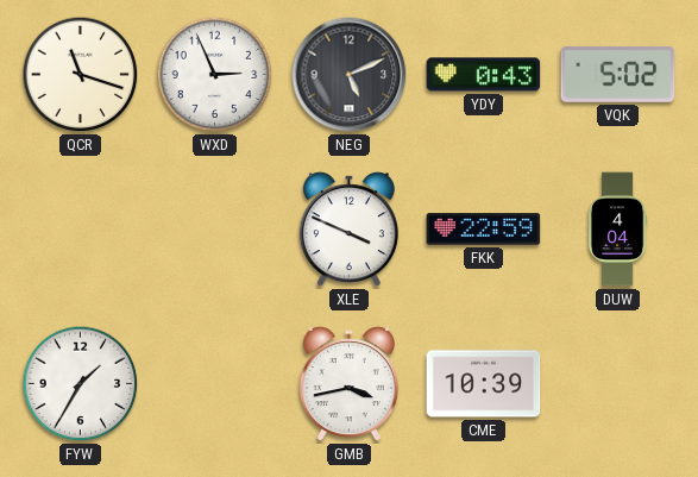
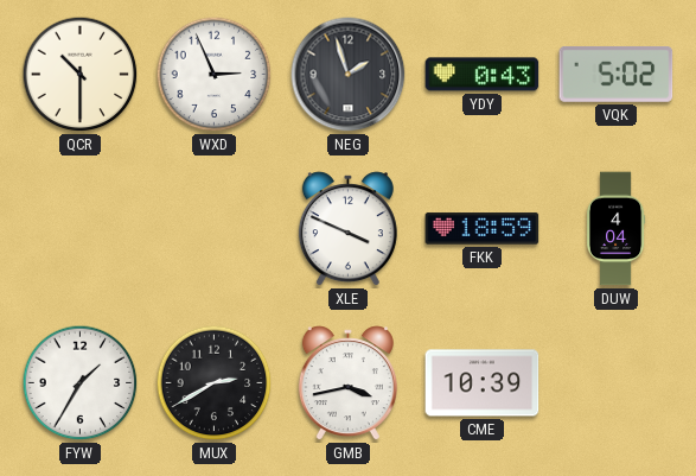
QCR: 11:18 -> 10:30
NEG: 5:11 -> 1:57
FKK: 22:59 -> 18:59
MUX: none -> 2:40
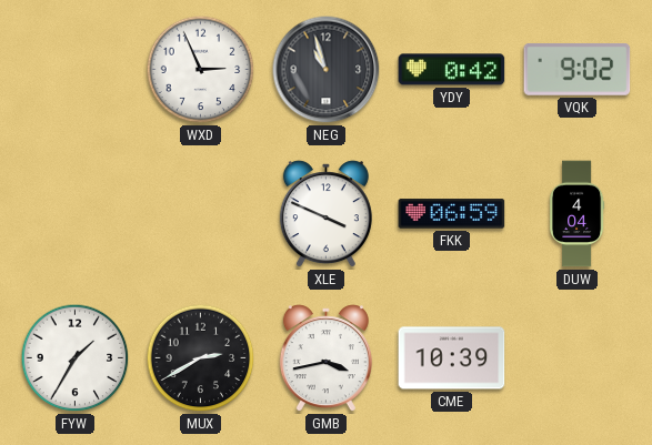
QCR: 10:30 -> none
NEG: 1:57 -> 10:57
YDY: 0:43 -> 0:42
VQK: 5:02 -> 9:02
FKK: 18:59 -> 06:59
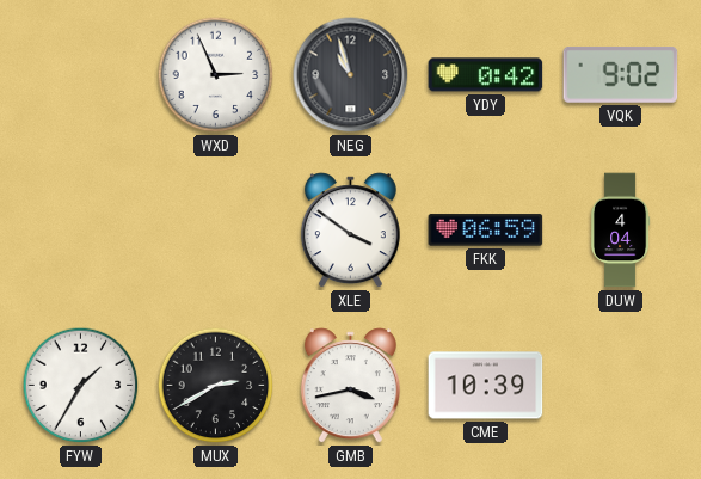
XLE: 3:49 -> 3:51
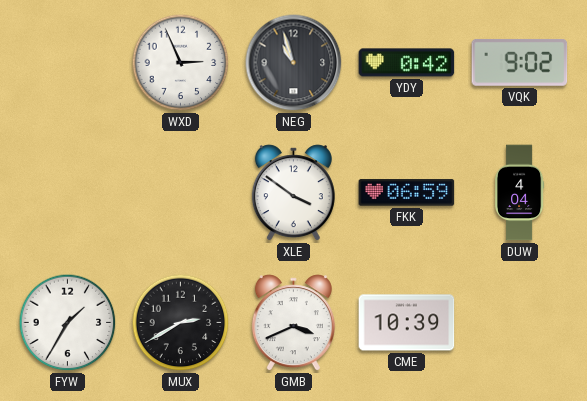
GMB: 3:43 -> 3:41
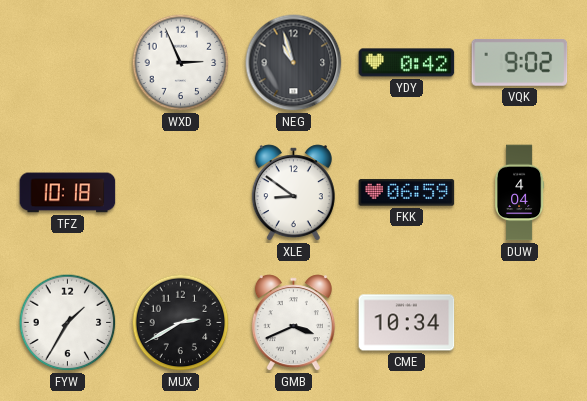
TFZ: none -> 10:18
XLE: 3:51 -> 8:51
CME: 10:39 -> 10:34
